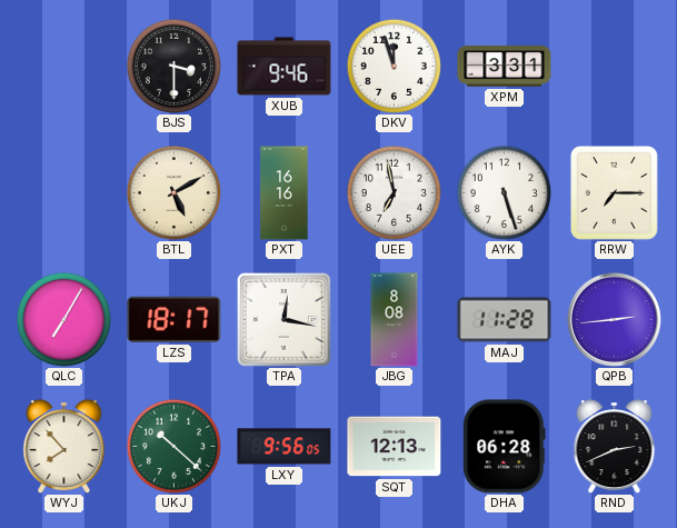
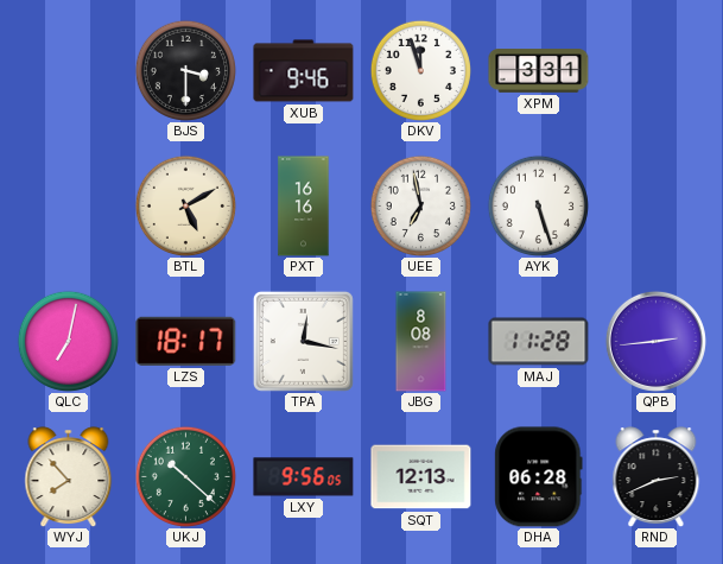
RRW: 7:15 -> none
QLC: 7:05 -> 7:02
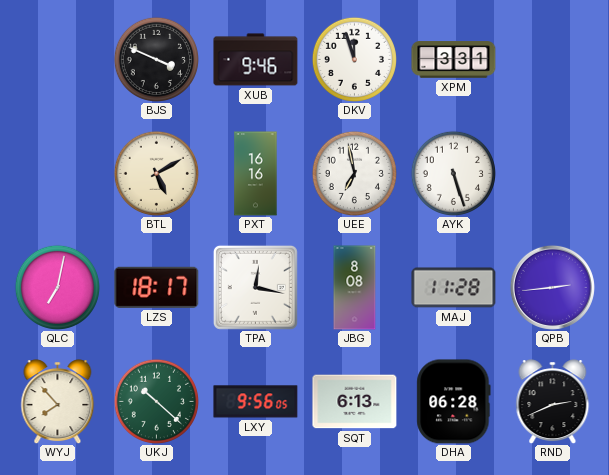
BJS: 3:30 -> 3:49
SQT: 12:13 -> 6:13
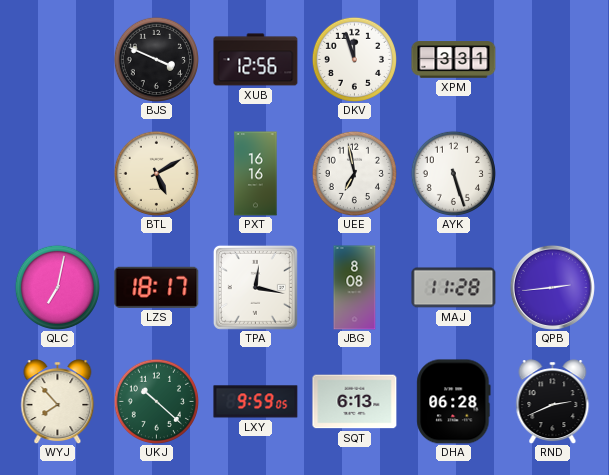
XUB: 9:46 -> 12:56
LXY: 9:56 -> 9:59
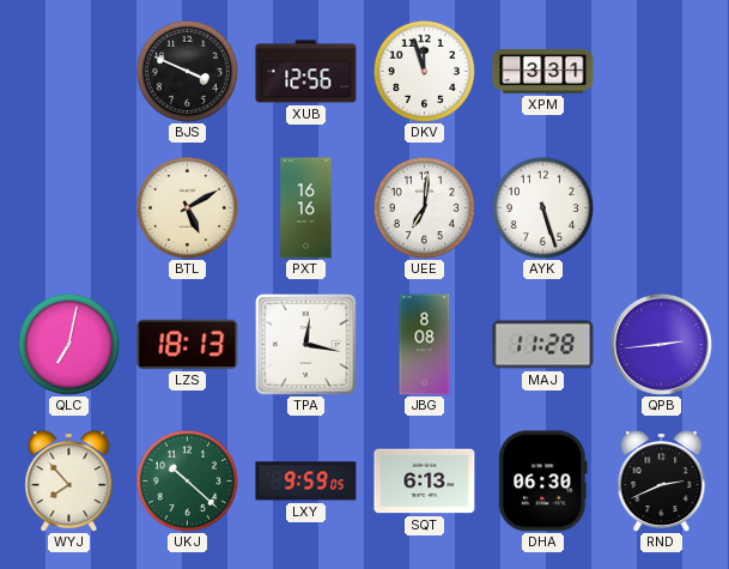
UEE: 6:58 -> 7:01
LZS: 18:17 -> 18:13
DHA: 06:28 -> 06:30
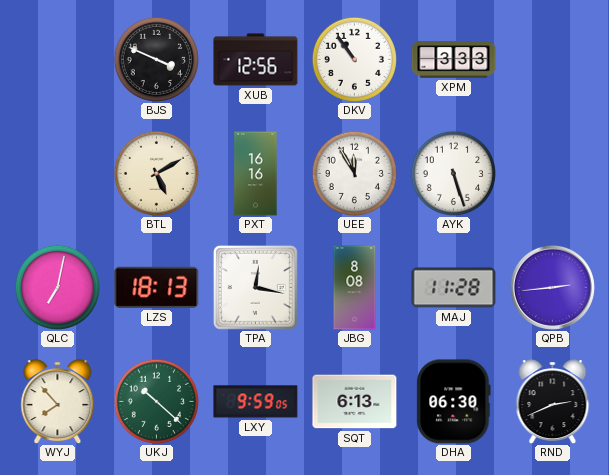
DKV: 11:57 -> 10:54
XPM: 3:31 -> 3:33
UEE: 7:01 -> 11:55
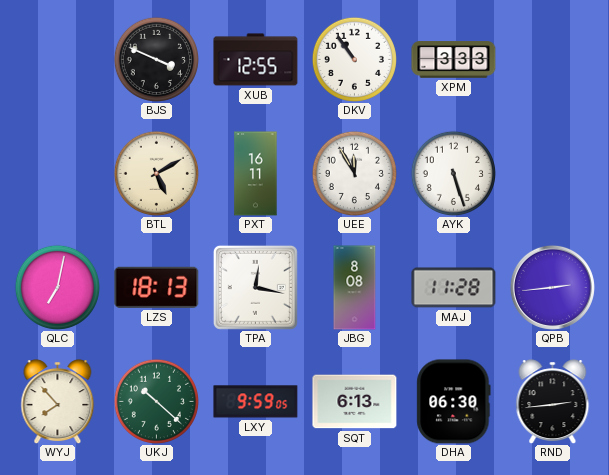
XUB: 12:56 -> 12:55
PXT: 16:16 -> 16:11
RND: 2:41 -> 2:44
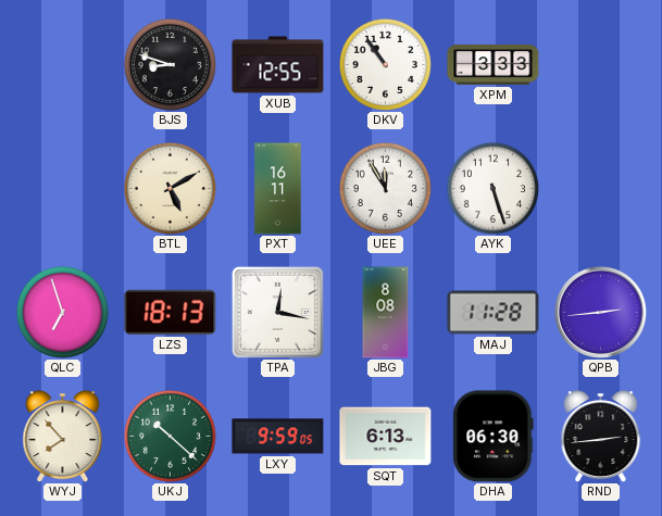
BJS: 3:49 -> 8:48
QLC: 7:02 -> 6:57
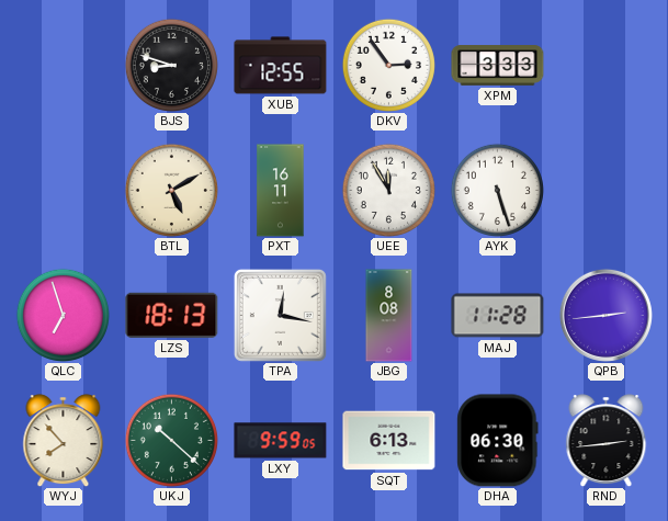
DKV: 10:54 -> 2:54
